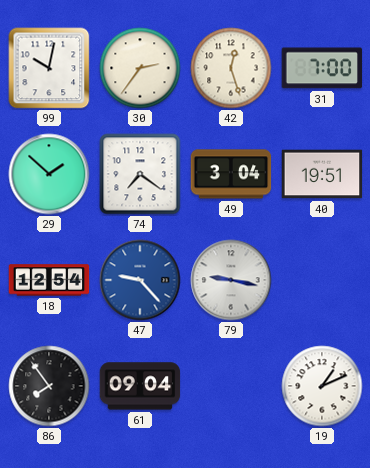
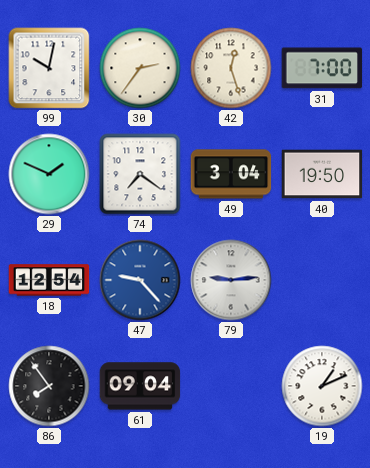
29: 1:52 -> 1:49
40: 19:51 -> 19:50
79: 9:17 -> 9:14
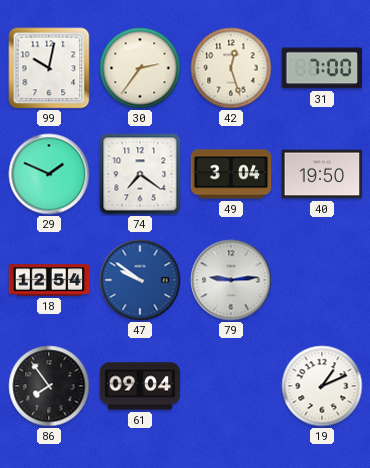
47: 9:23 -> 9:51
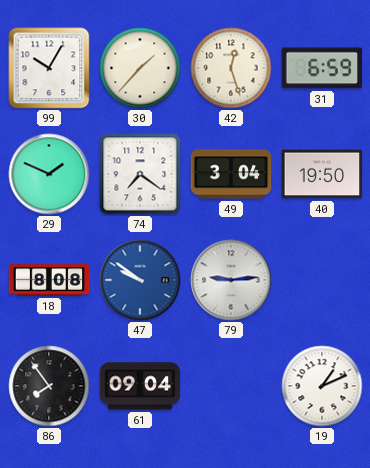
99: 10:02 -> 10:05
30: 2:36 -> 1:37
31: 7:00 -> 6:59
18: 12:54 -> 8:08
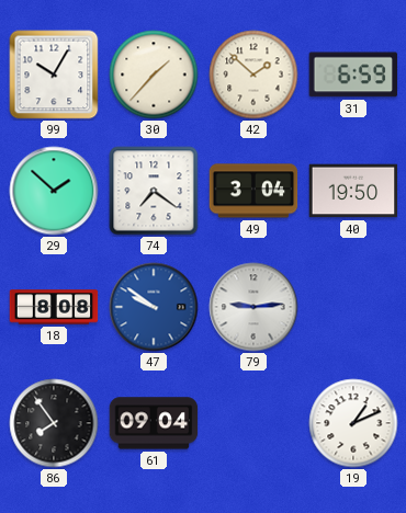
42: 12:27 -> 1:52
29: 1:49 -> 1:52
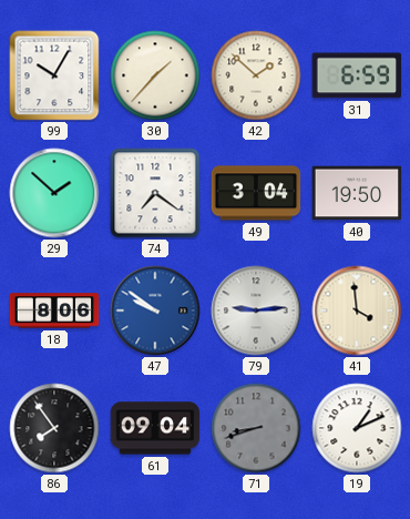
18: 8:08 -> 8:06
41: none -> 3:59
71: none -> 8:42
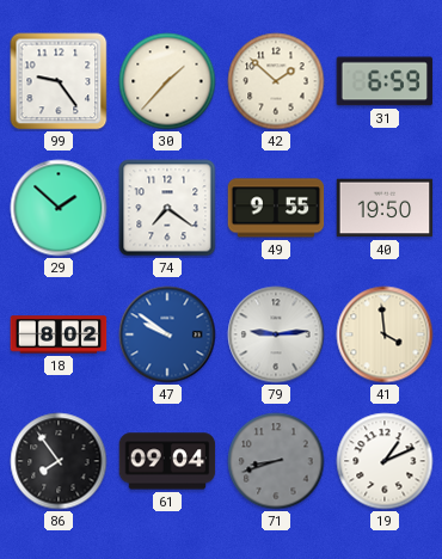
99: 10:05 -> 9:24
49: 3:04 -> 9:55
18: 8:06 -> 8:02
